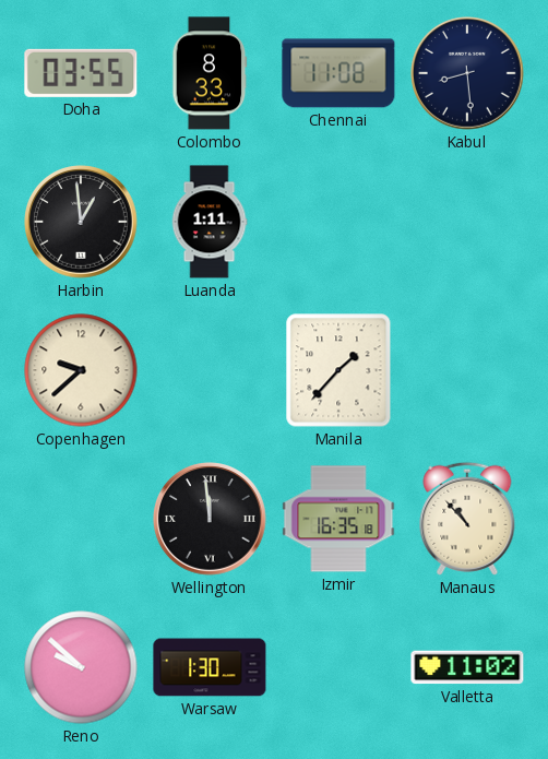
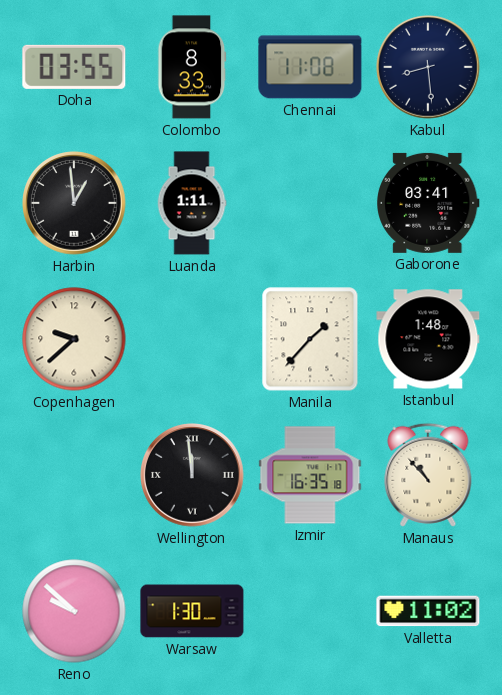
Gaborone: none -> 03:41
Istanbul: none -> 1:48
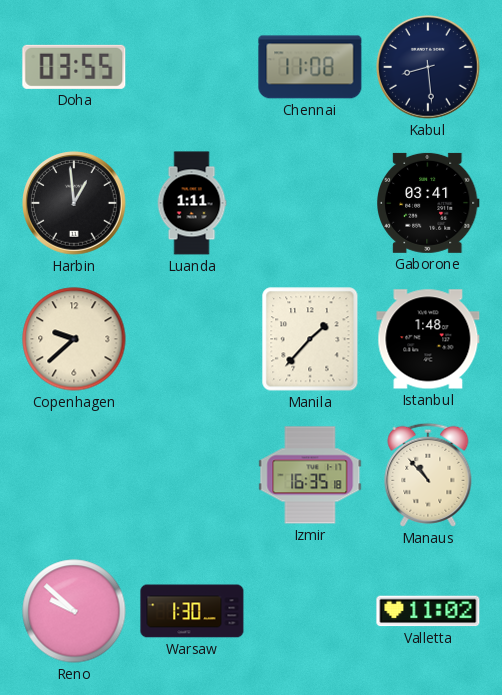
Colombo: 8:33 -> none
Wellington: 11:59 -> none
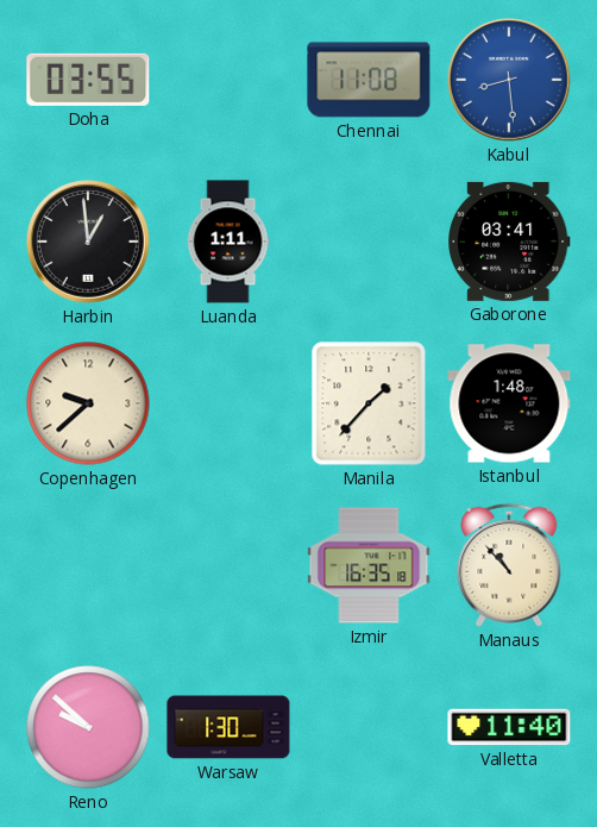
Kabul dial: navy -> blue
Valletta: 11:02 -> 11:40
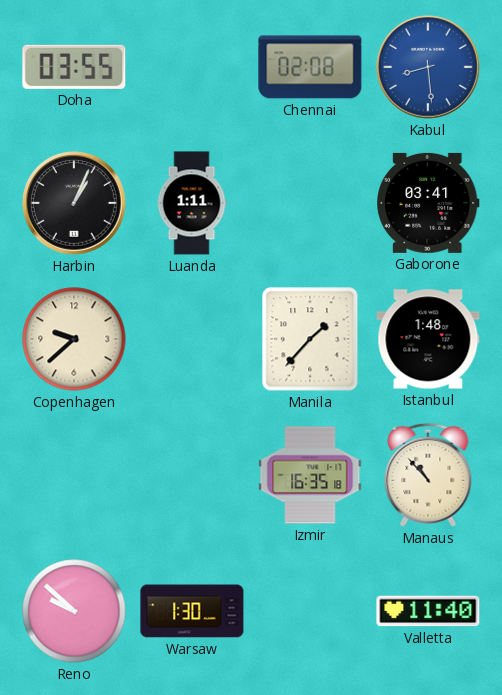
Chennai: 11:08 -> 02:08
Harbin: 12:59 -> 1:04
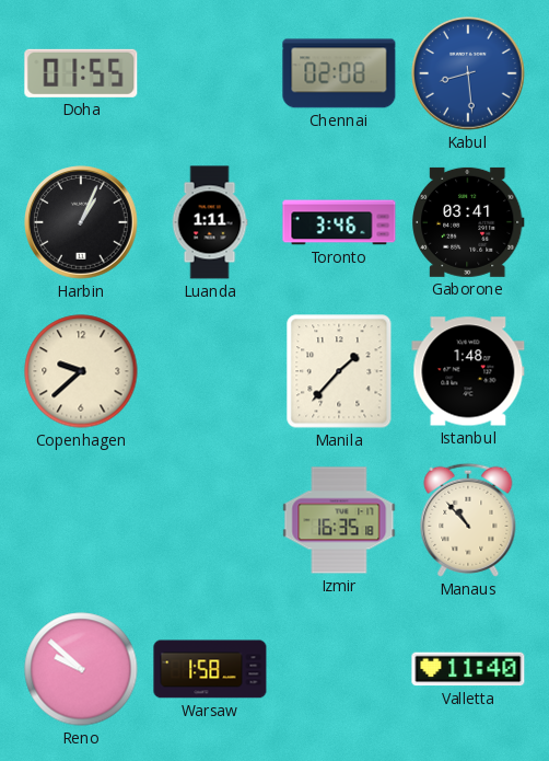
Doha: 03:55 -> 01:55
Toronto: none -> 3:46
Warsaw: 1:30 -> 1:58
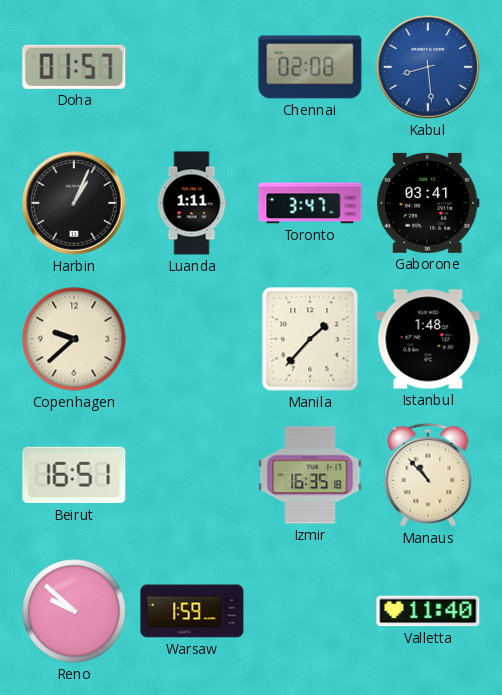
Doha: 01:55 -> 01:57
Toronto: 3:46 -> 3:47
Beirut: none -> 16:51
Warsaw: 1:58 -> 1:59
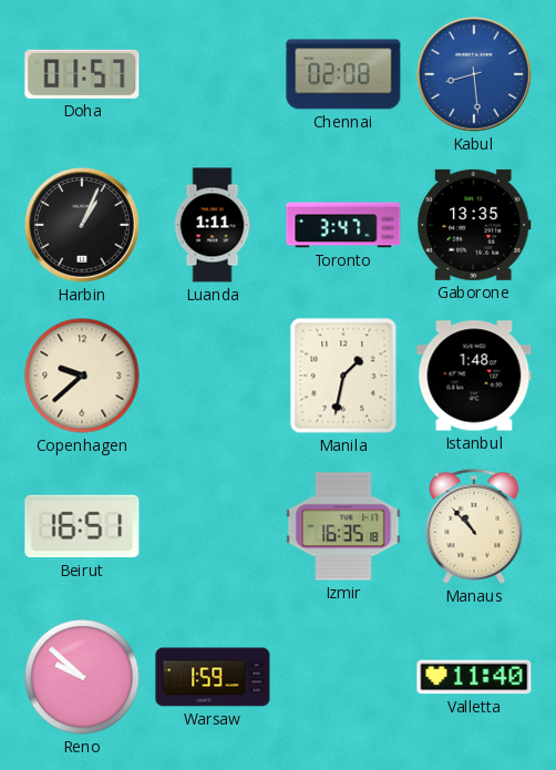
Gaborone: 03:41 -> 13:35
Manila: 1:37 -> 1:32
